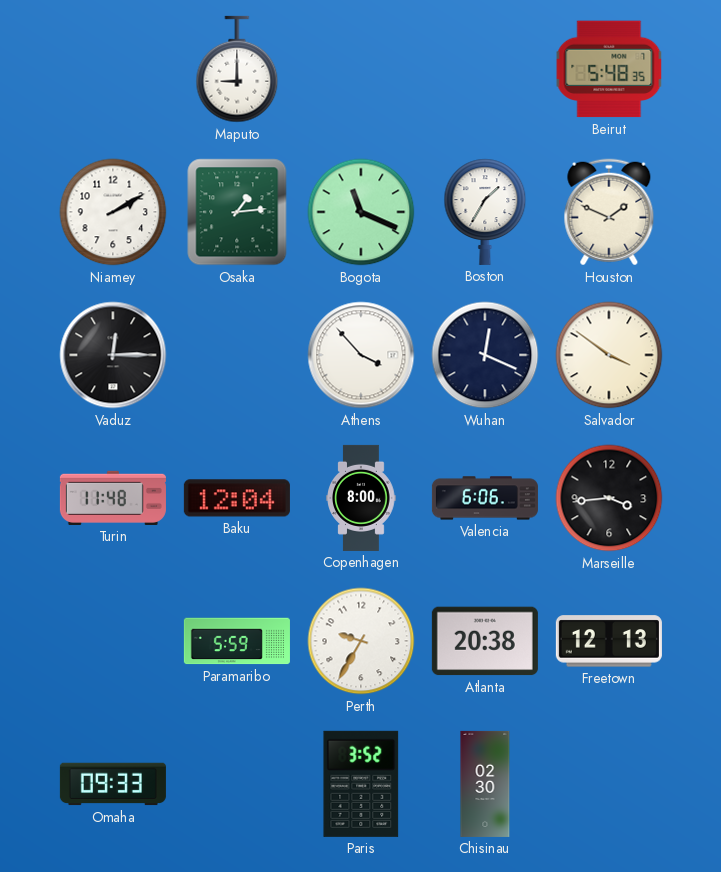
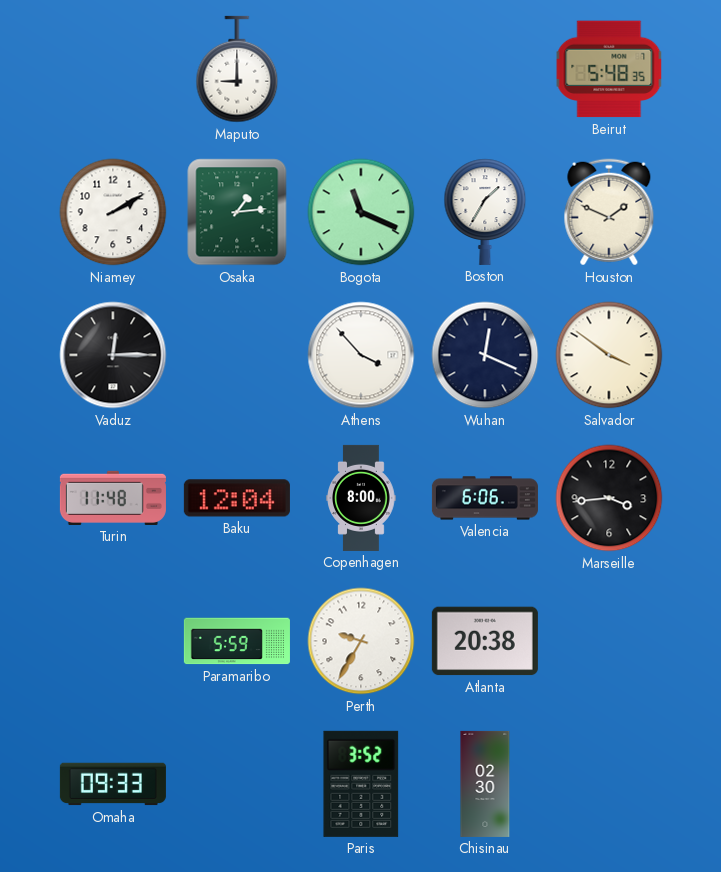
Freetown: 12:13 -> none
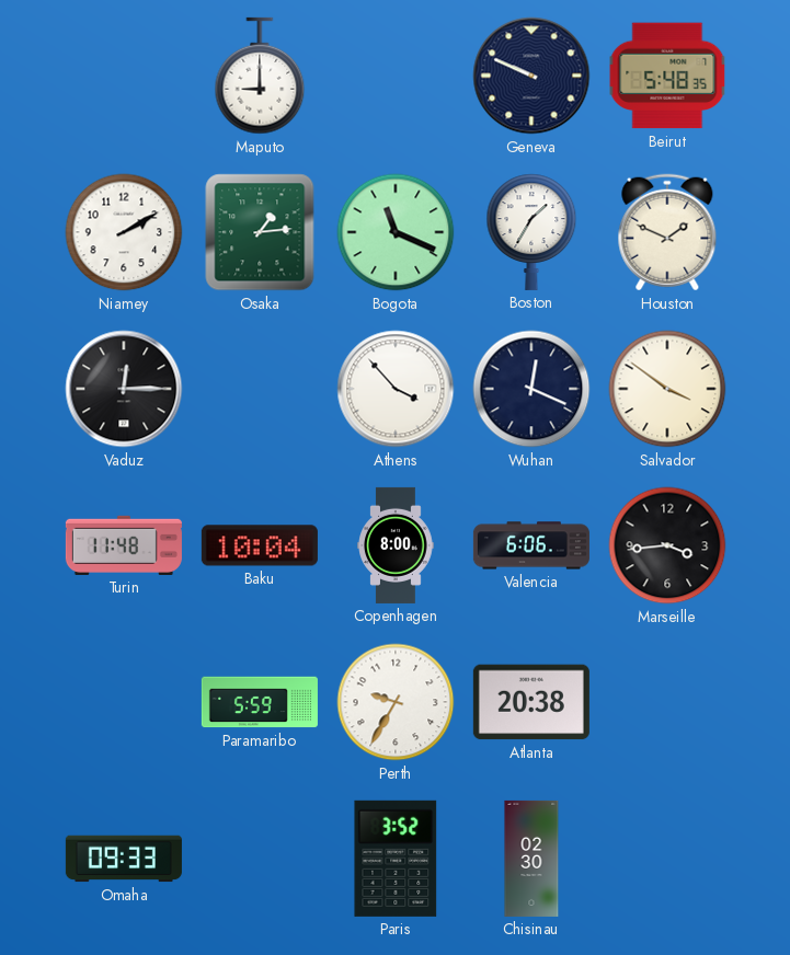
Geneva: none -> 9:49
Baku: 12:04 -> 10:04
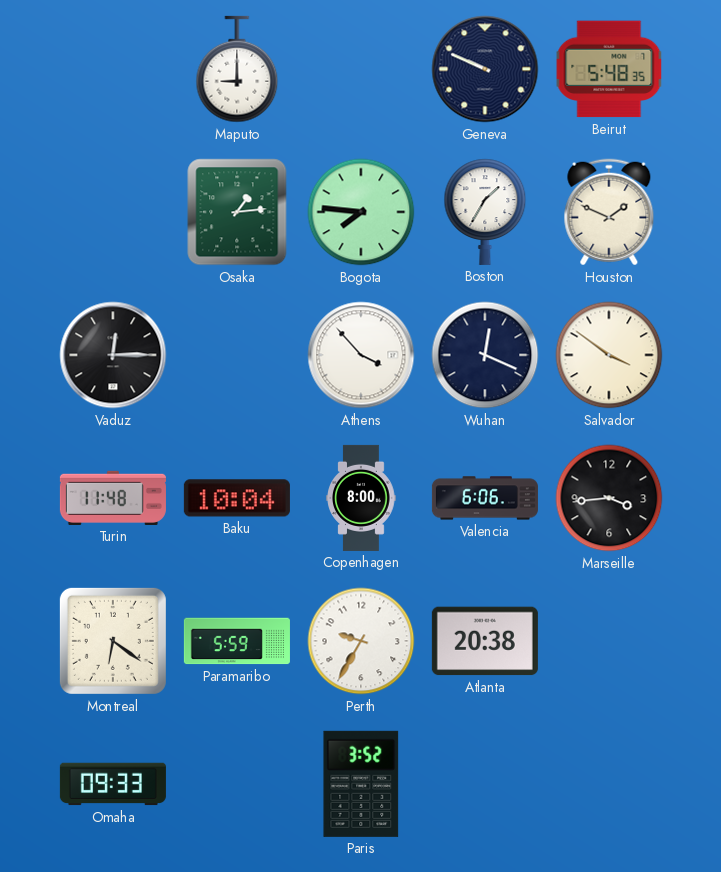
Niamey: 2:10 -> none
Bogota: 11:19 -> 7:46
Montreal: none -> 6:21
Chisinau: 02:30 -> none
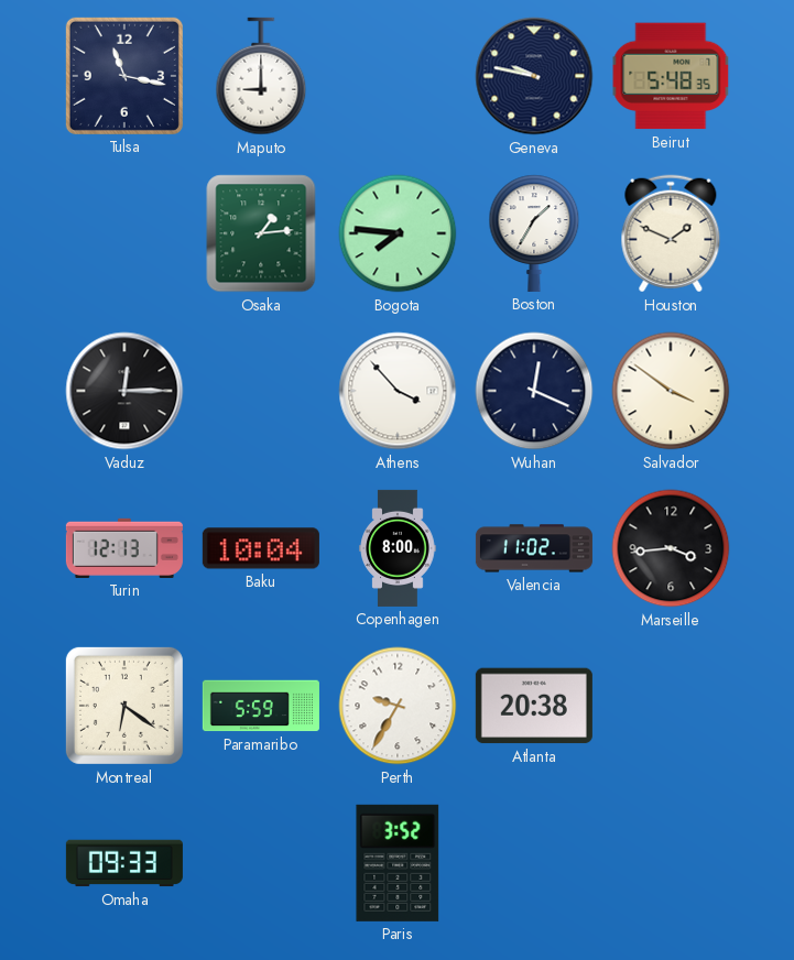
Tulsa: none -> 11:17
Geneva: 9:49 -> 9:47
Turin: 11:48 -> 12:13
Valencia: 6:06 -> 11:02
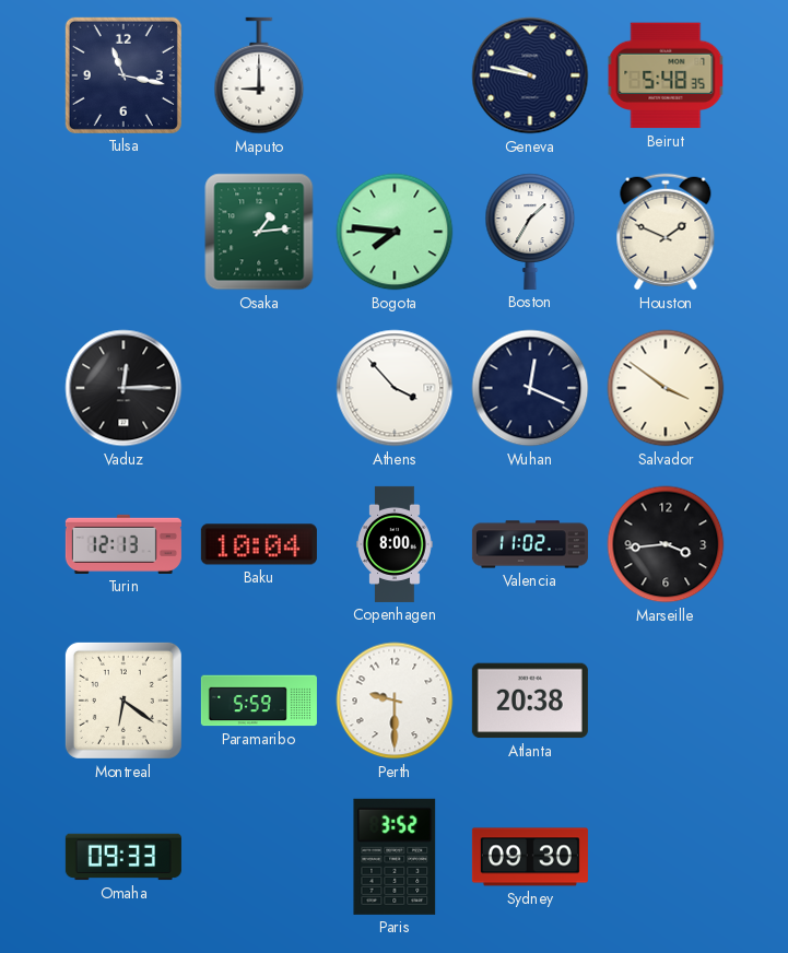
Perth: 9:35 -> 9:30
Sydney: none -> 09:30
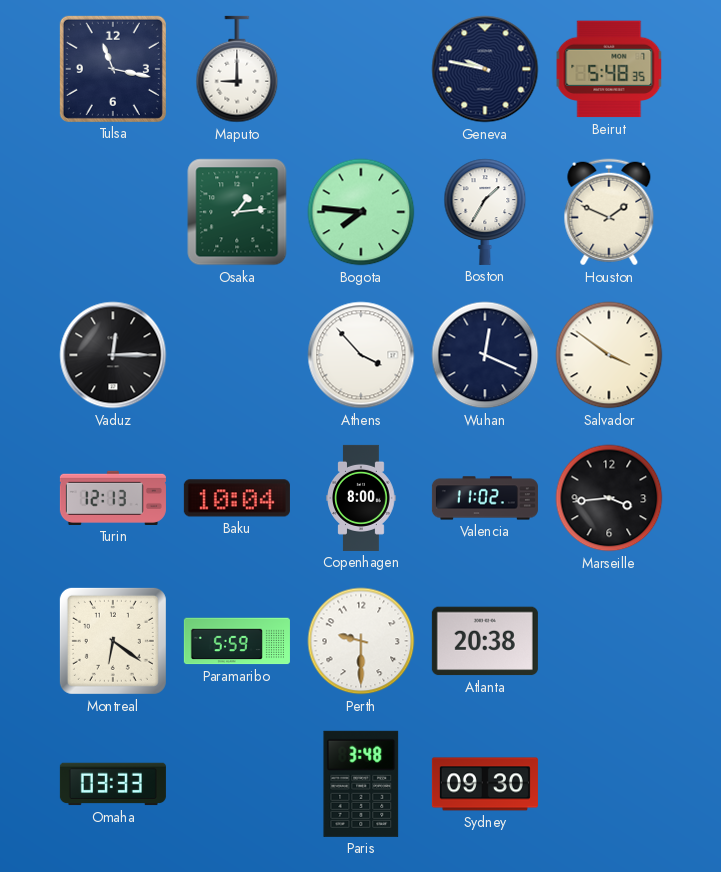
Omaha: 09:33 -> 03:33
Paris: 3:52 -> 3:48
